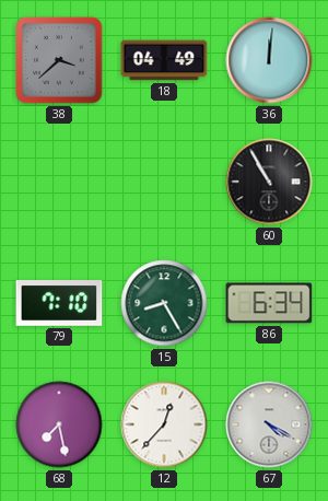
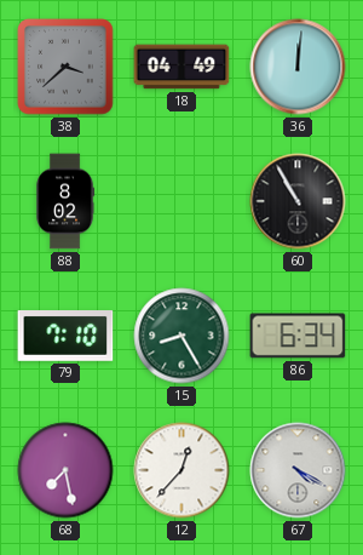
88: none -> 8:02
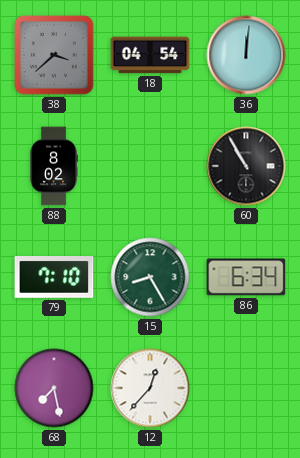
18: 04:49 -> 04:54
67: 4:20 -> none
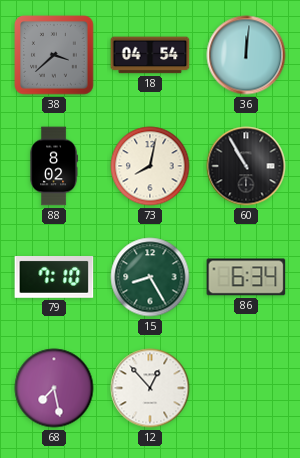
73: none -> 8:02
12: 12:37 -> 12:53
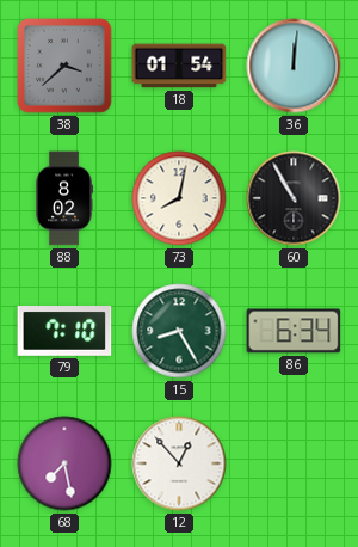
18: 04:54 -> 01:54
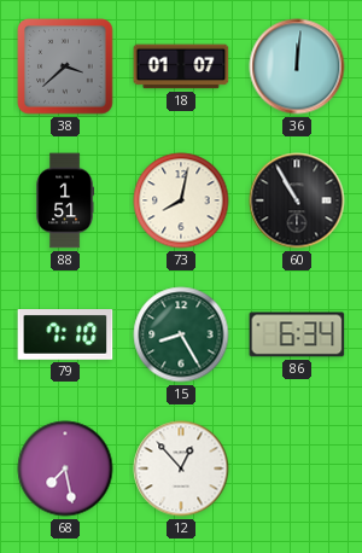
18: 01:54 -> 01:07
88: 8:02 -> 1:51
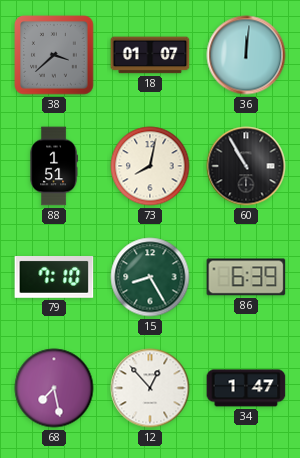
86: 6:34 -> 6:39
34: none -> 1:47
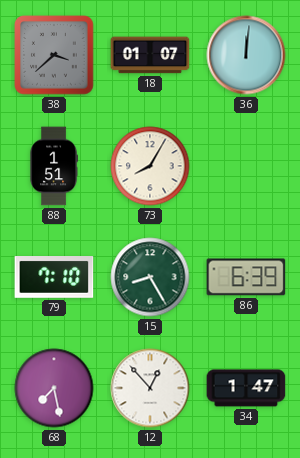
73: 8:02 -> 8:05
60: 10:55 -> none
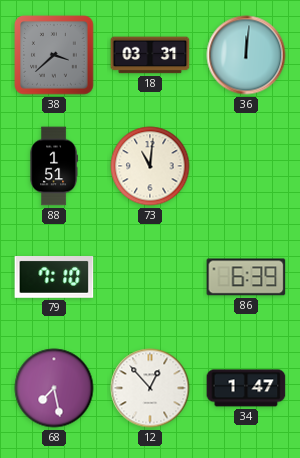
18: 01:07 -> 03:31
73: 8:05 -> 11:01
15: 8:25 -> none
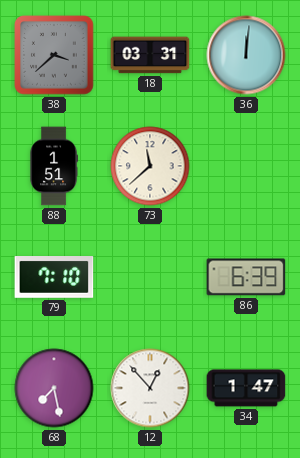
73: 11:01 -> 11:38
